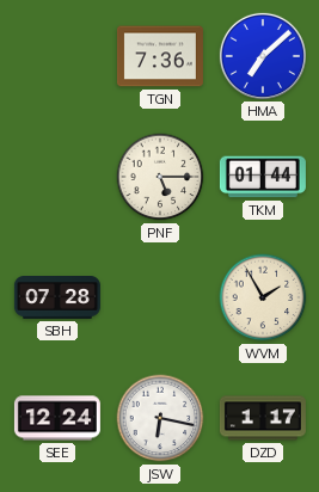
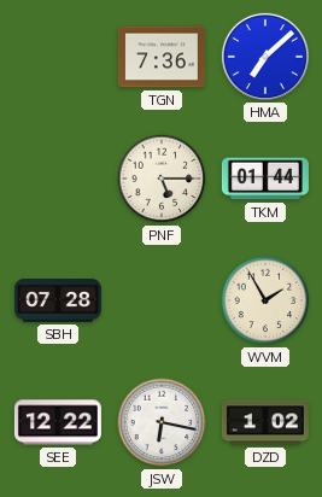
SEE: 12:24 -> 12:22
DZD: 1:17 -> 1:02
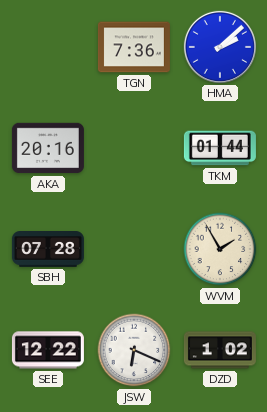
HMA: 7:08 -> 2:08
AKA: none -> 20:16
PNF: 5:15 -> none
JSW: 6:17 -> 6:19
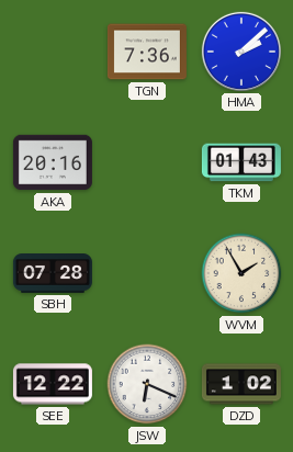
TKM: 01:44 -> 01:43
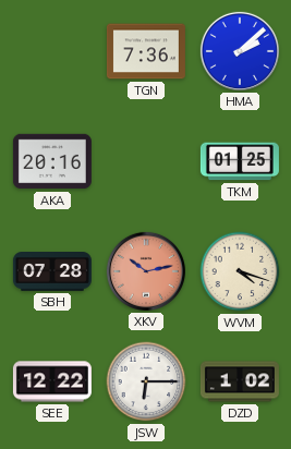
TKM: 01:43 -> 01:25
XKV: none -> 10:13
WVM: 1:55 -> 4:18
JSW: 6:19 -> 6:15
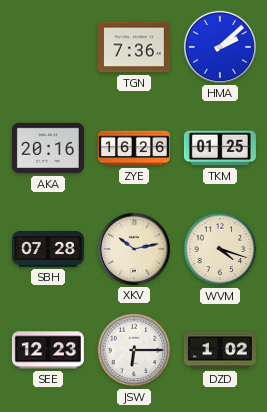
ZYE: none -> 16:26
XKV dial: salmon -> cream
SEE: 12:22 -> 12:23
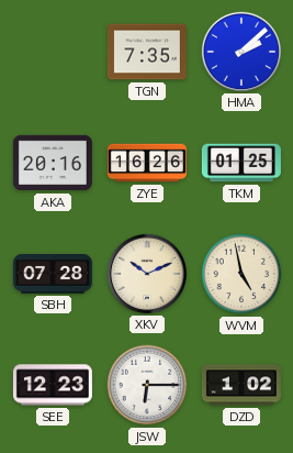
TGN: 7:36 -> 7:35
XKV: 10:13 -> 10:11
WVM: 4:18 -> 4:58
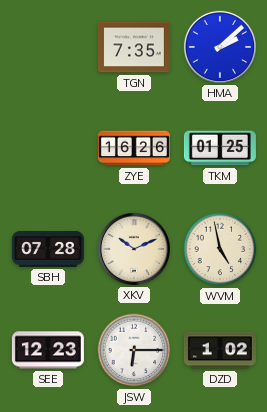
AKA: 20:16 -> none
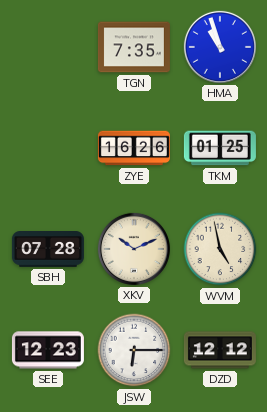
HMA: 2:08 -> 10:57
DZD: 1:02 -> 12:12
